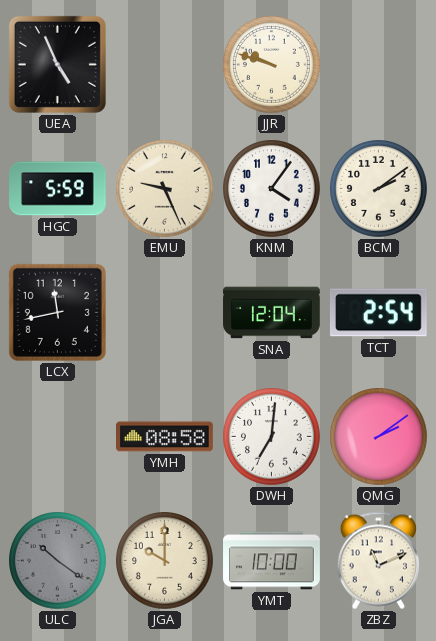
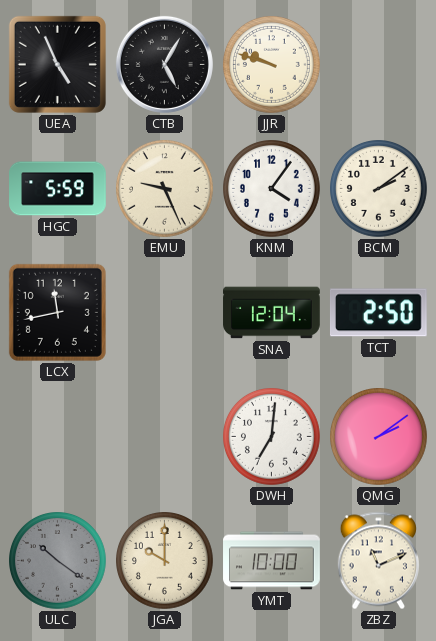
CTB: none -> 5:05
TCT: 2:54 -> 2:50
YMH: 08:58 -> none
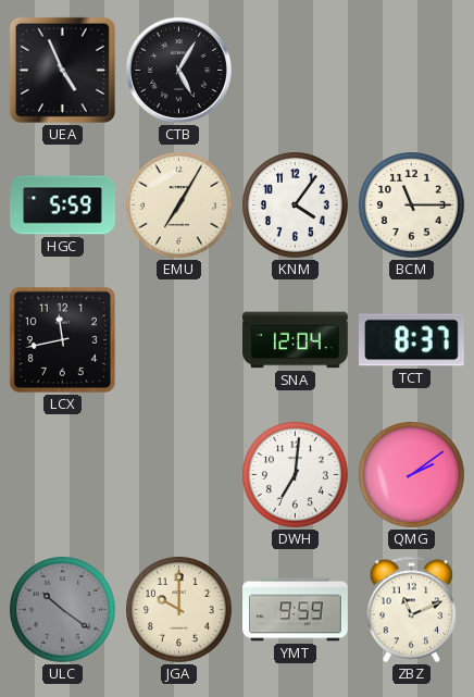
JJR: 9:48 -> none
EMU: 9:26 -> 7:05
BCM: 2:09 -> 11:15
TCT: 2:50 -> 8:37
YMT: 10:00 -> 9:59
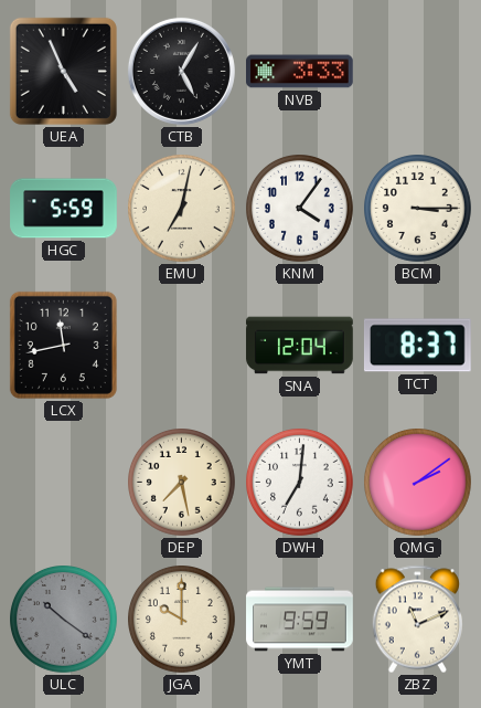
NVB: none -> 3:33
EMU: 7:05 -> 7:02
BCM: 11:15 -> 3:15
DEP: none -> 7:28
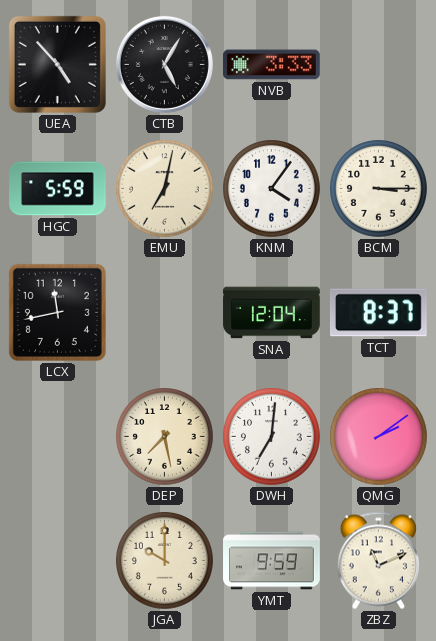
UEA: 4:56 -> 4:53
ULC: 10:21 -> none
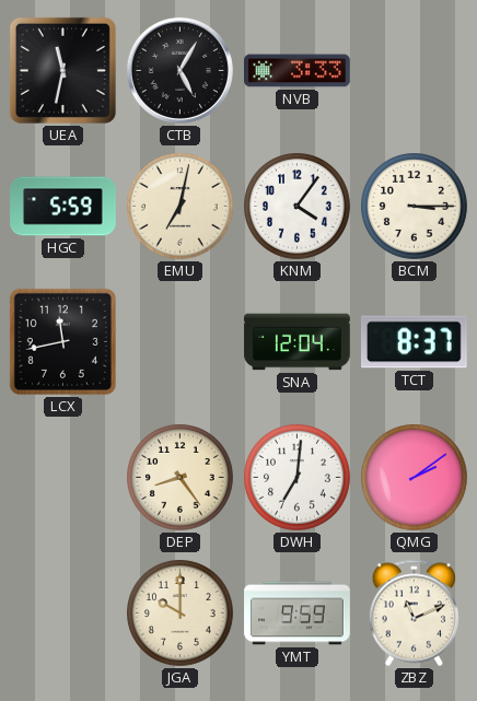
UEA: 4:53 -> 11:32
DEP: 7:28 -> 8:24
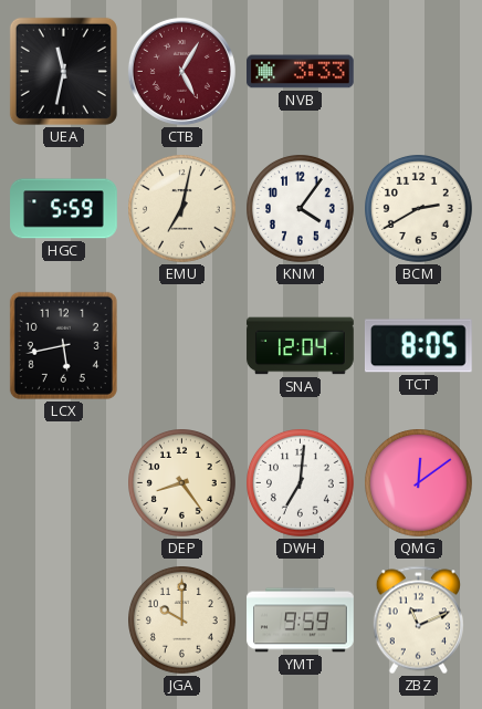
CTB dial: black -> burgundy
BCM: 3:15 -> 2:40
LCX: 11:43 -> 5:43
TCT: 8:37 -> 8:05
QMG: 2:09 -> 12:09
